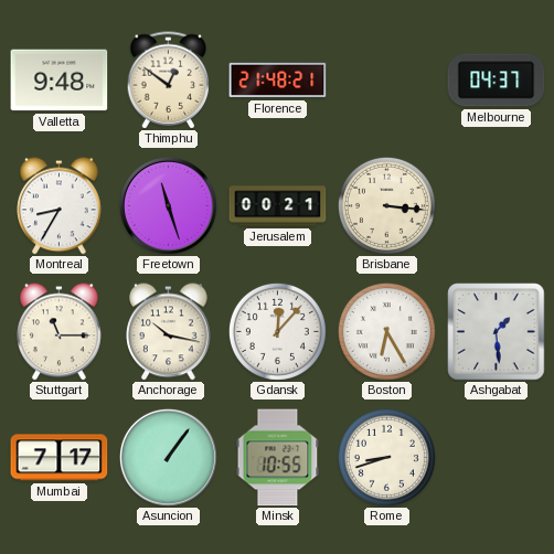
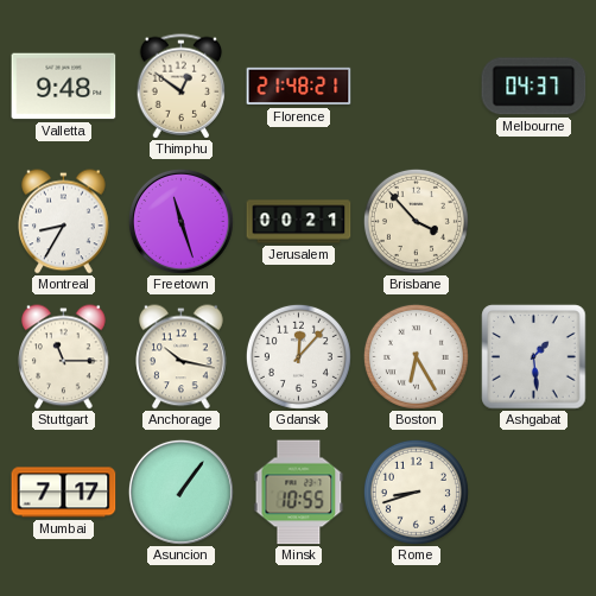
Brisbane: 3:16 -> 3:53
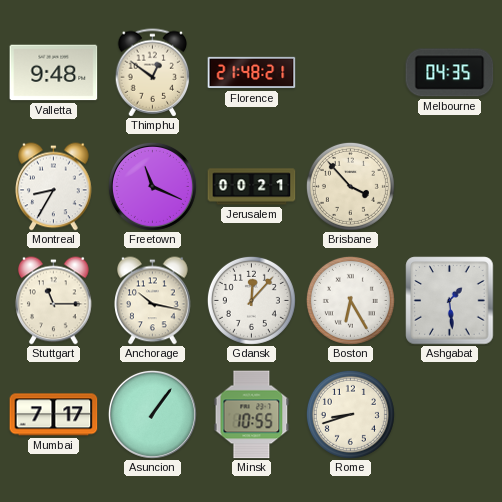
Melbourne: 04:37 -> 04:35
Freetown: 11:27 -> 11:19
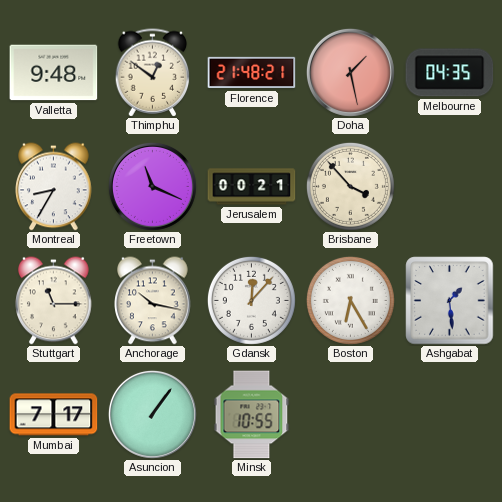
Doha: none -> 1:28
Rome: 8:42 -> none
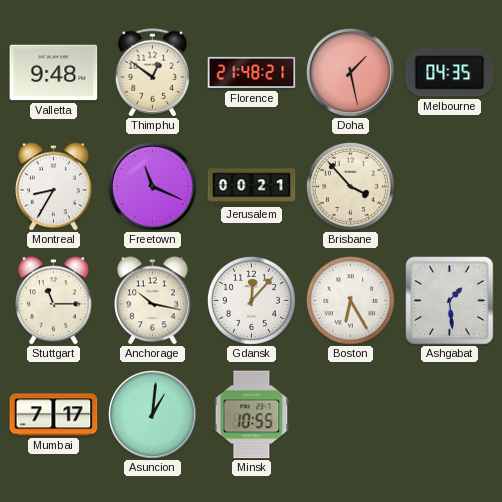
Asuncion: 1:06 -> 1:01
